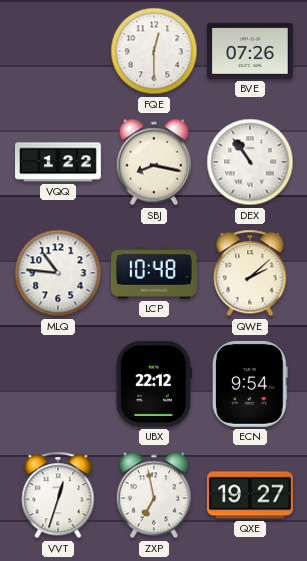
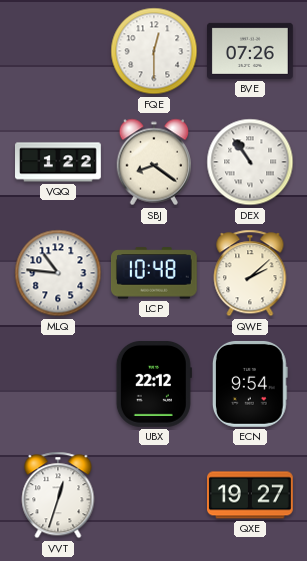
SBJ: 8:17 -> 8:21
ZXP: 6:58 -> none
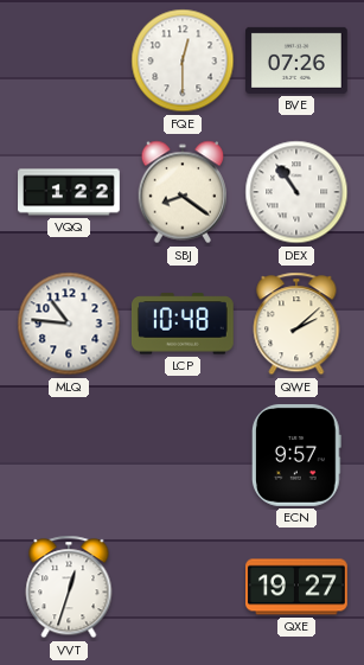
UBX: 22:12 -> none
ECN: 9:54 -> 9:57
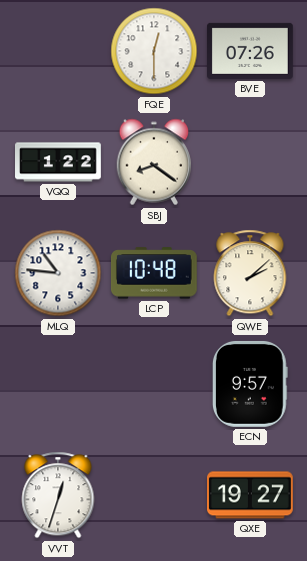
DEX: 10:54 -> none
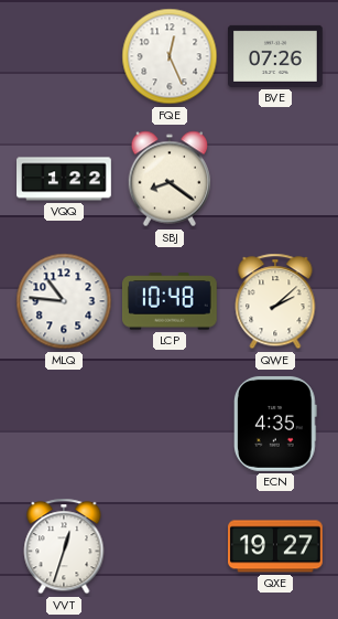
FQE: 12:30 -> 12:26
ECN: 9:57 -> 4:35
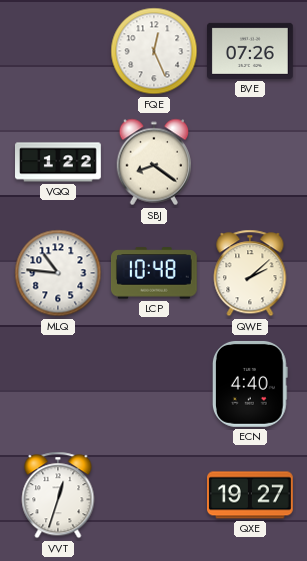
ECN: 4:35 -> 4:40
